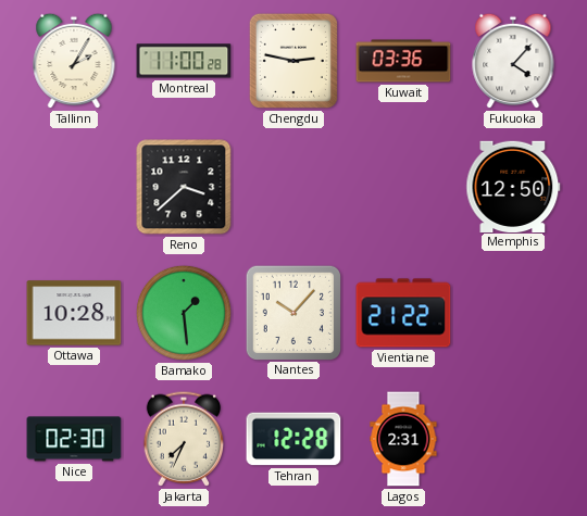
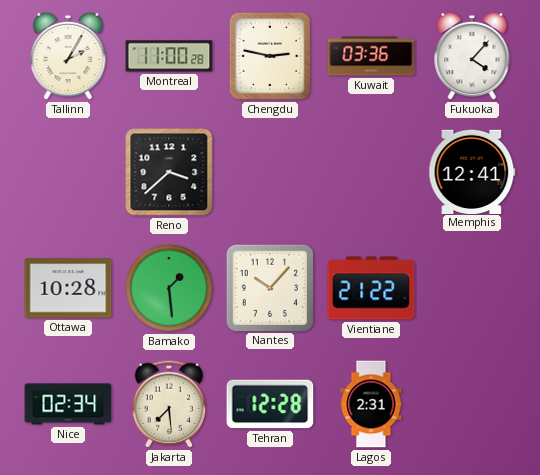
Memphis: 12:50 -> 12:41
Nice: 02:30 -> 02:34
Jakarta: 7:34 -> 7:29
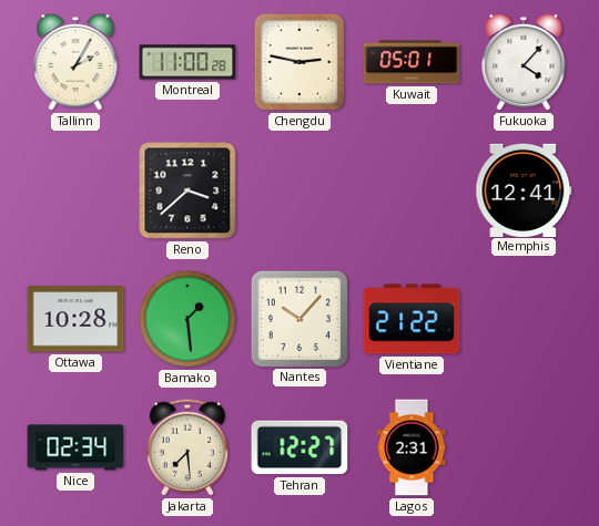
Kuwait: 03:36 -> 05:01
Tehran: 12:28 -> 12:27
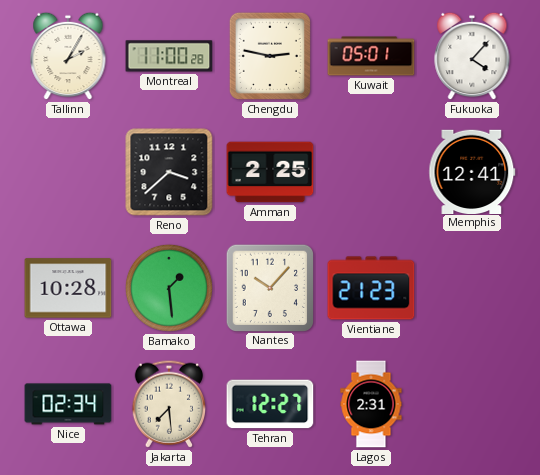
Amman: none -> 2:25
Vientiane: 21:22 -> 21:23
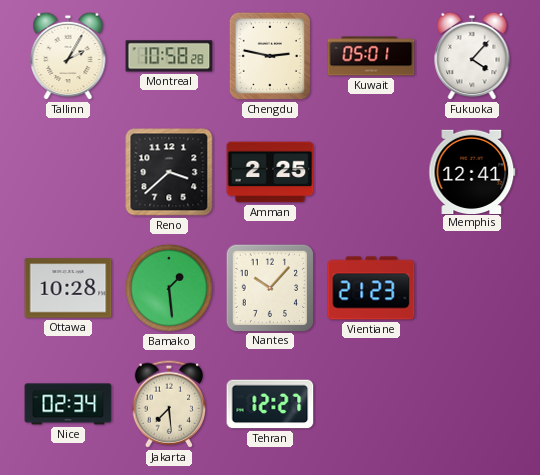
Montreal: 11:00 -> 10:58
Lagos: 2:31 -> none
